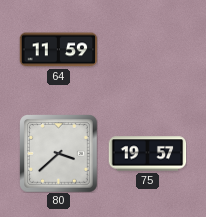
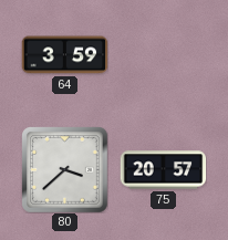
64: 11:59 -> 3:59
75: 19:57 -> 20:57
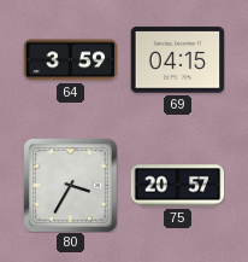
69: none -> 04:15
80: 3:38 -> 3:35
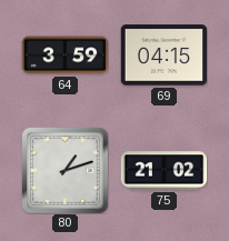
80: 3:35 -> 1:12
75: 20:57 -> 21:02
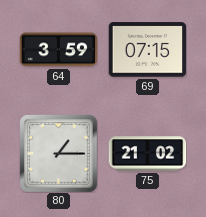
69: 04:15 -> 07:15
80: 1:12 -> 1:15
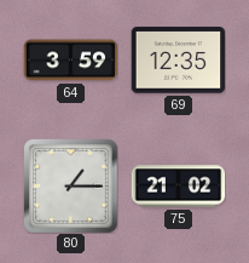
69: 07:15 -> 12:35
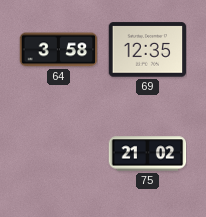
64: 3:59 -> 3:58
80: 1:15 -> none
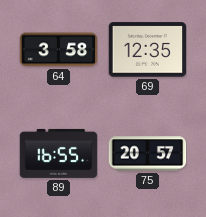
89: none -> 16:55
75: 21:02 -> 20:57
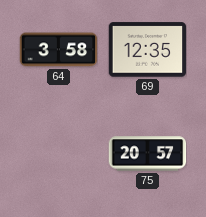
89: 16:55 -> none
